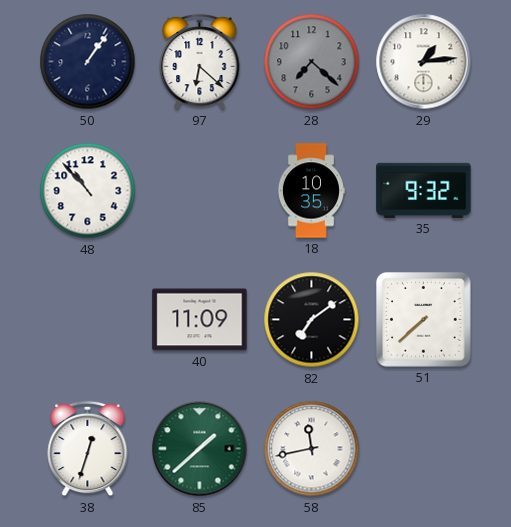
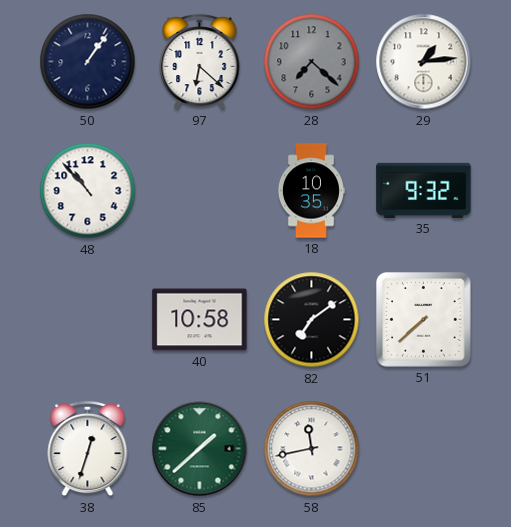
40: 11:09 -> 10:58
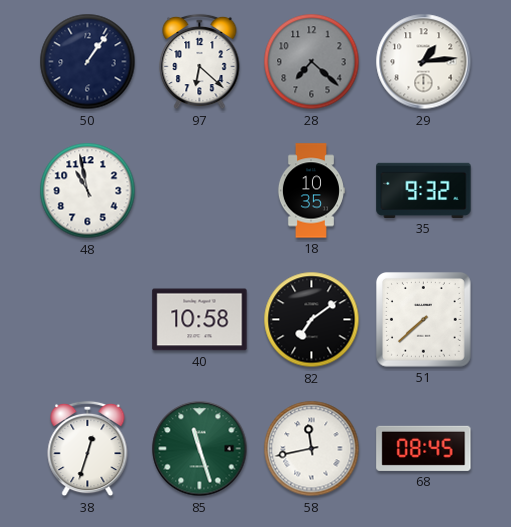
48: 10:53 -> 10:58
85: 1:38 -> 11:27
68: none -> 08:45
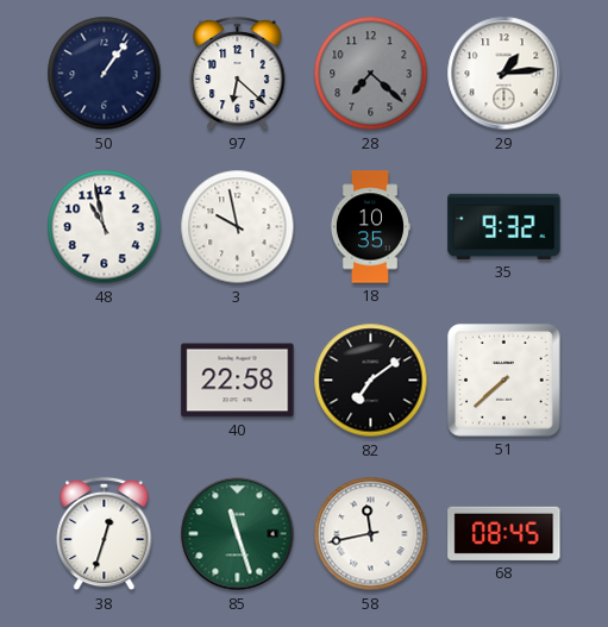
3: none -> 9:58
40: 10:58 -> 22:58
